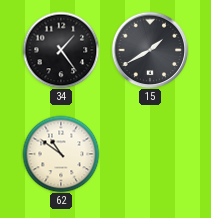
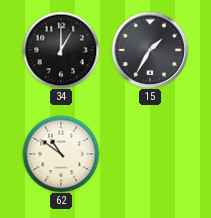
34: 1:24 -> 1:00
15: 1:40 -> 1:35
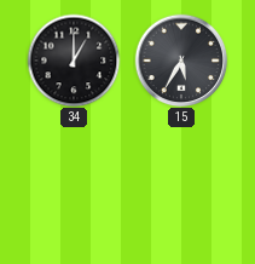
15: 1:35 -> 5:35
62: 10:51 -> none
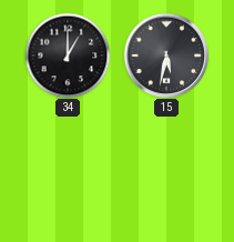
15: 5:35 -> 5:32
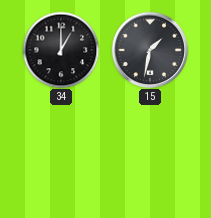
15: 5:32 -> 1:32
